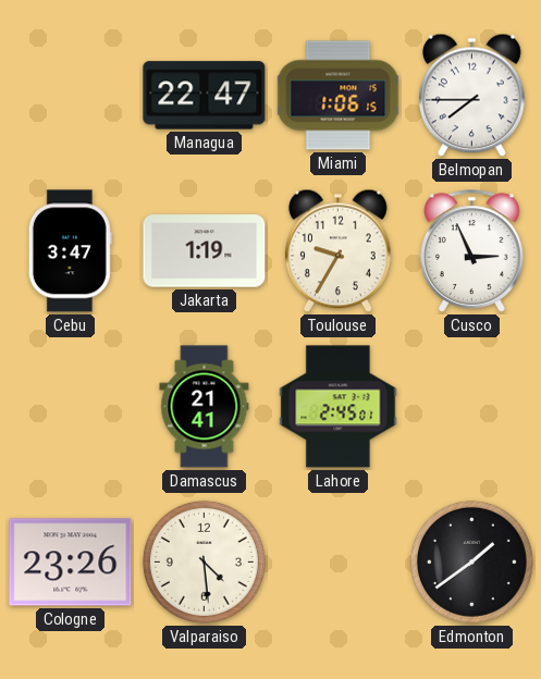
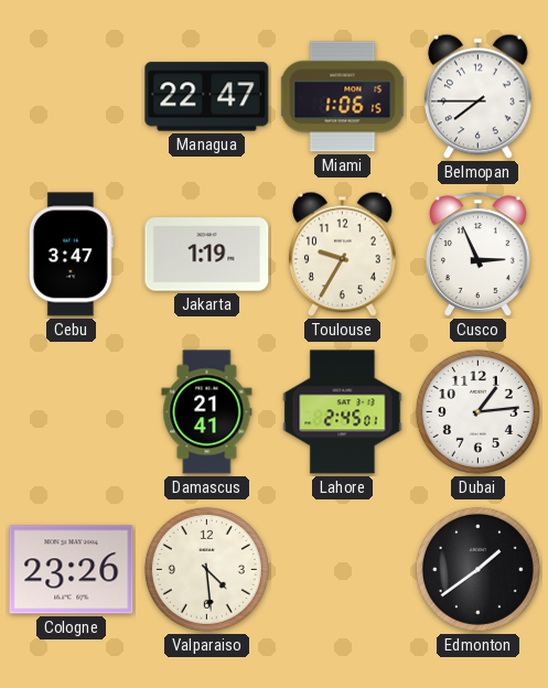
Dubai: none -> 1:14
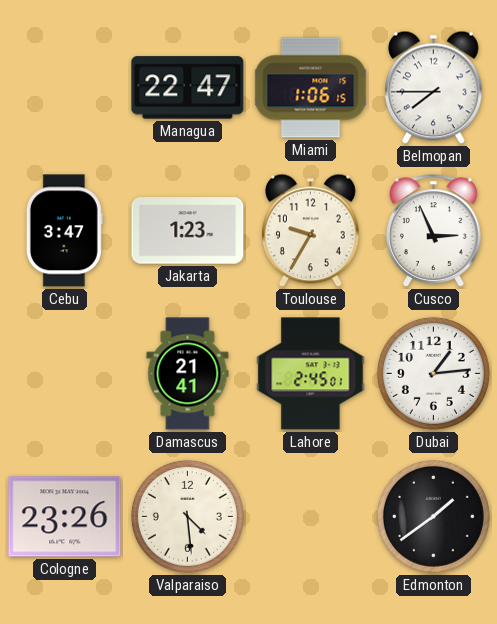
Jakarta: 1:19 -> 1:23
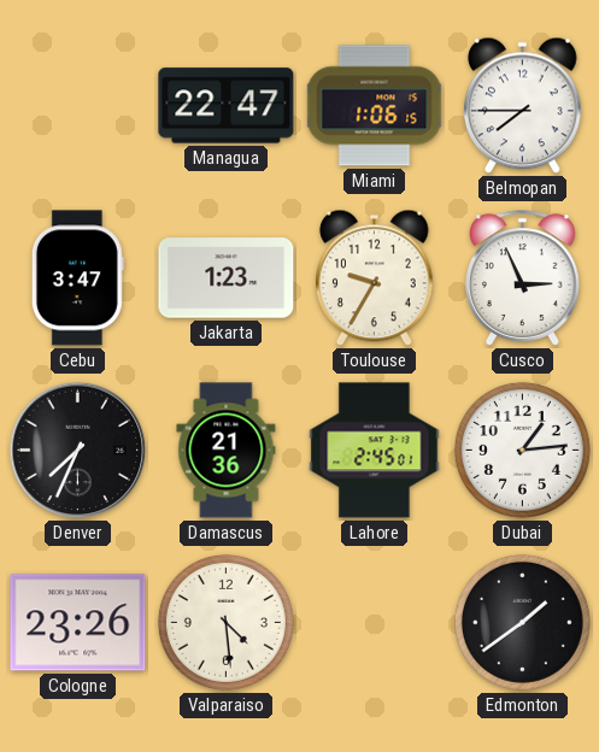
Denver: none -> 7:34
Damascus: 21:41 -> 21:36
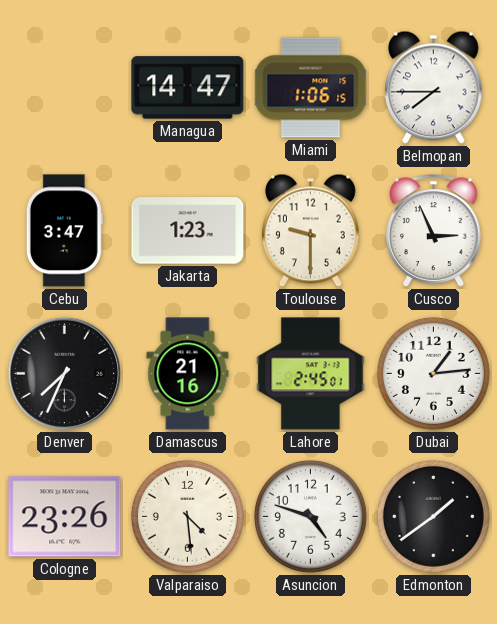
Managua: 22:47 -> 14:47
Toulouse: 9:35 -> 9:30
Damascus: 21:36 -> 21:16
Asuncion: none -> 4:48
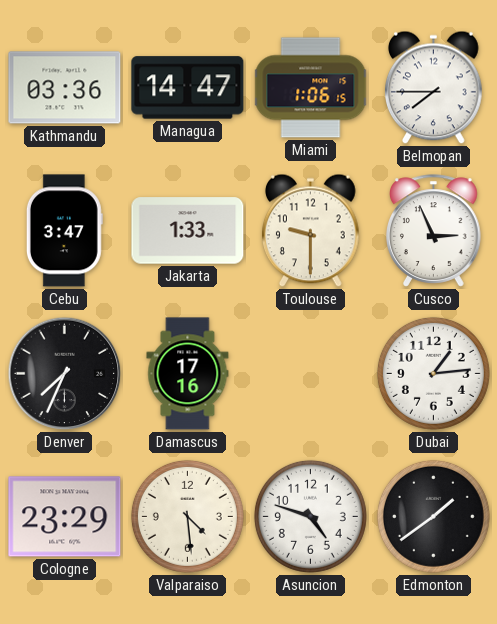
Kathmandu: none -> 03:36
Jakarta: 1:23 -> 1:33
Damascus: 21:16 -> 17:16
Lahore: 2:45 -> none
Cologne: 23:26 -> 23:29
